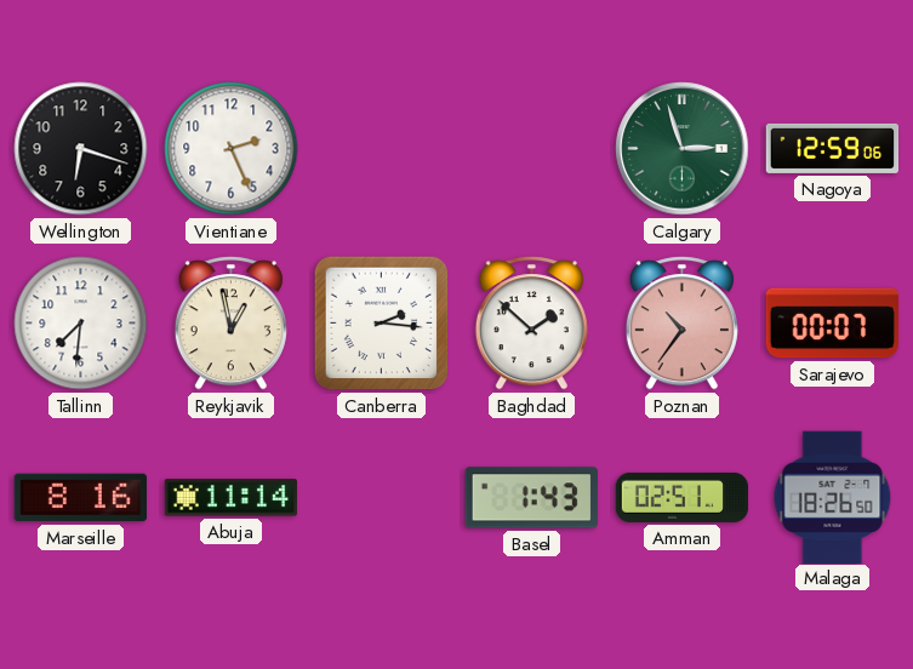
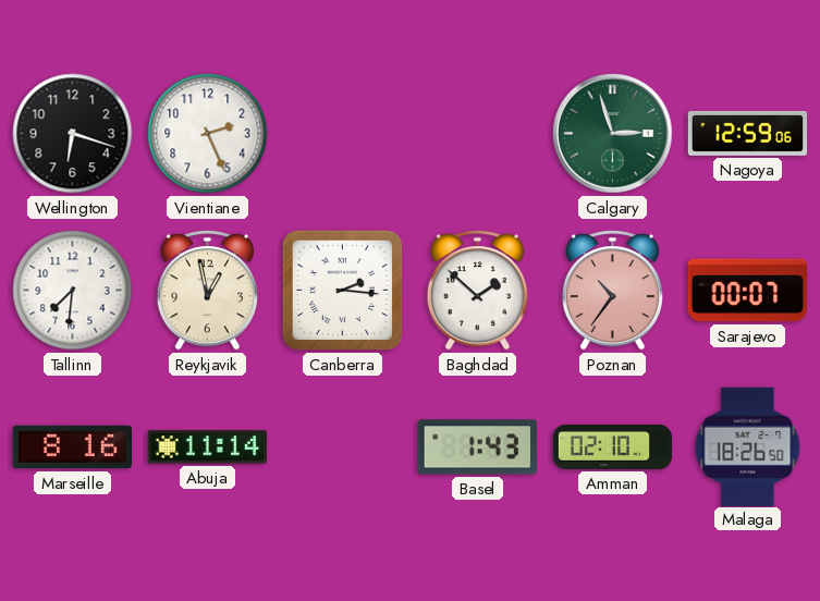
Amman: 02:51 -> 02:10
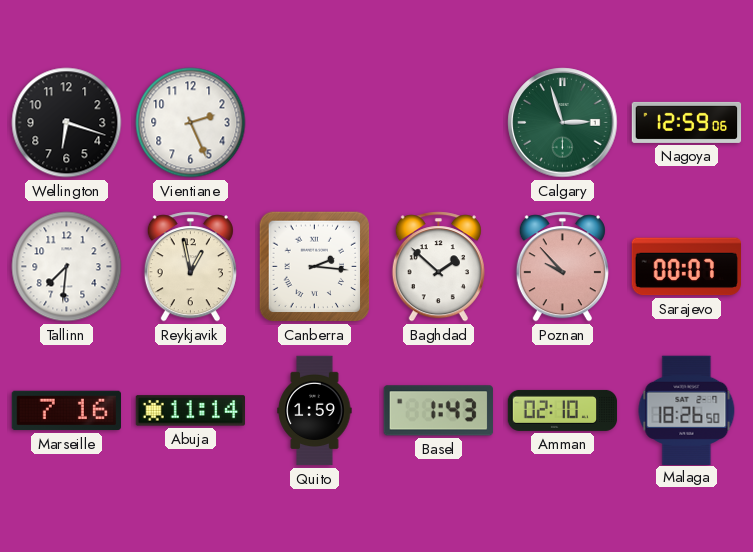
Poznan: 10:36 -> 9:53
Marseille: 8:16 -> 7:16
Quito: none -> 1:59
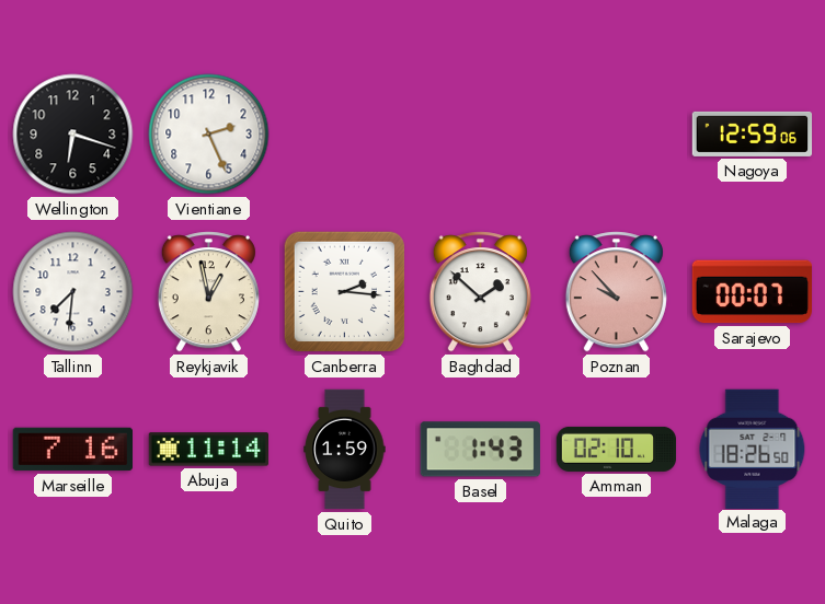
Calgary: 2:57 -> none
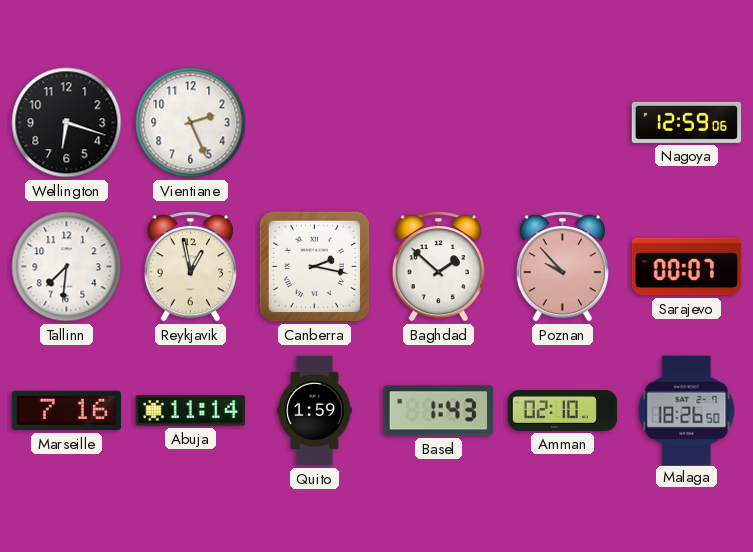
Canberra: 2:16 -> 2:17
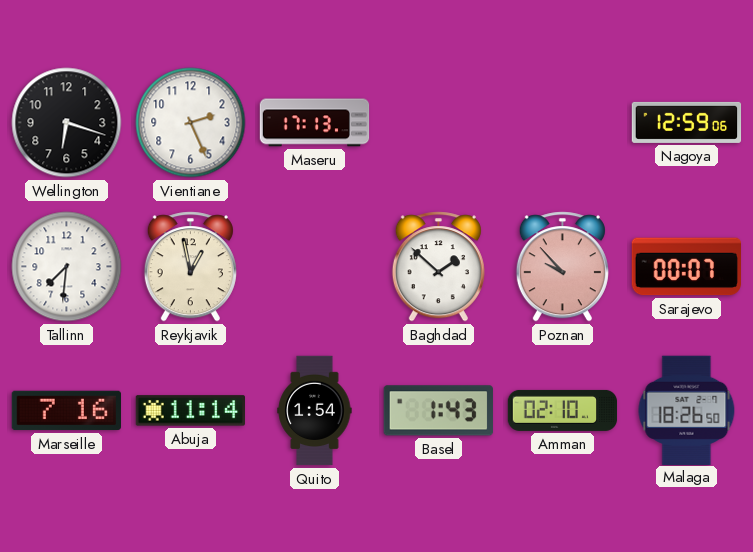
Maseru: none -> 17:13
Canberra: 2:17 -> none
Quito: 1:59 -> 1:54
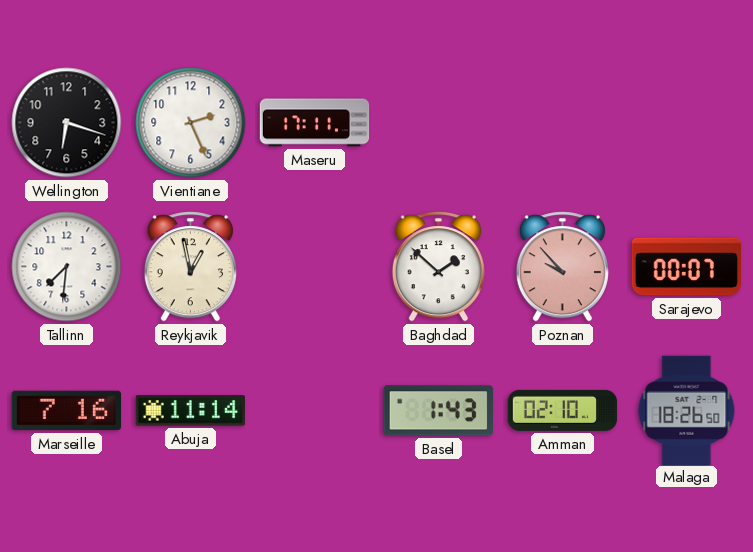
Maseru: 17:13 -> 17:11
Nagoya: 12:59 -> none
Quito: 1:54 -> none
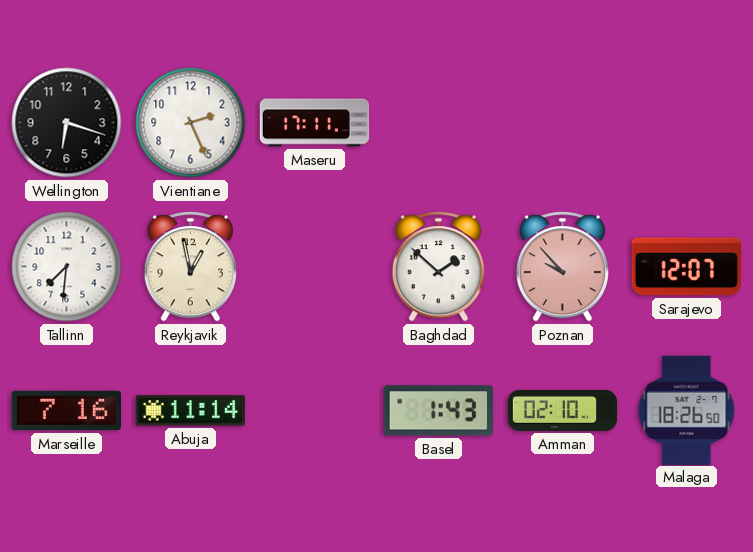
Sarajevo: 00:07 -> 12:07
